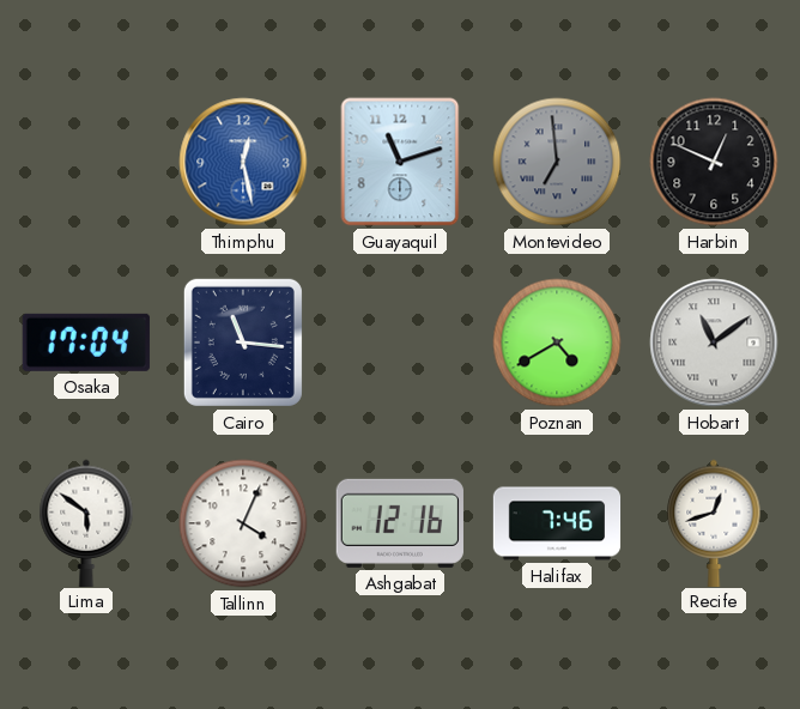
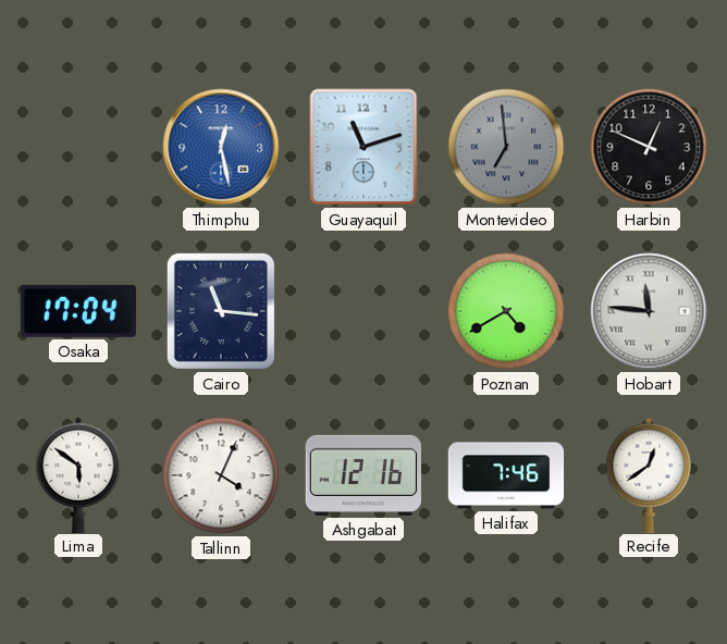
Hobart: 11:09 -> 11:46
Recife: 12:42 -> 12:39
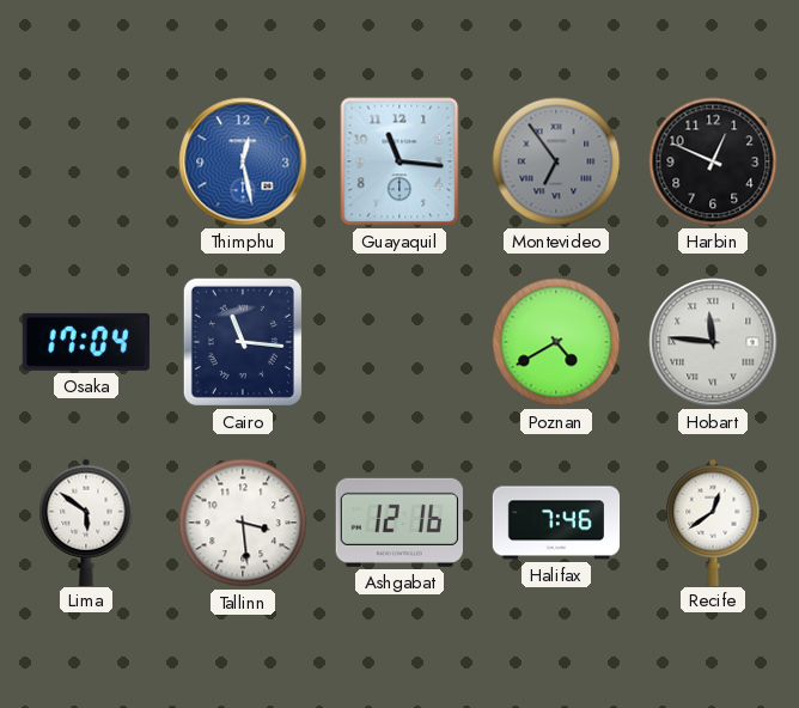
Guayaquil: 11:12 -> 11:16
Montevideo: 6:59 -> 6:54
Tallinn: 4:04 -> 3:29
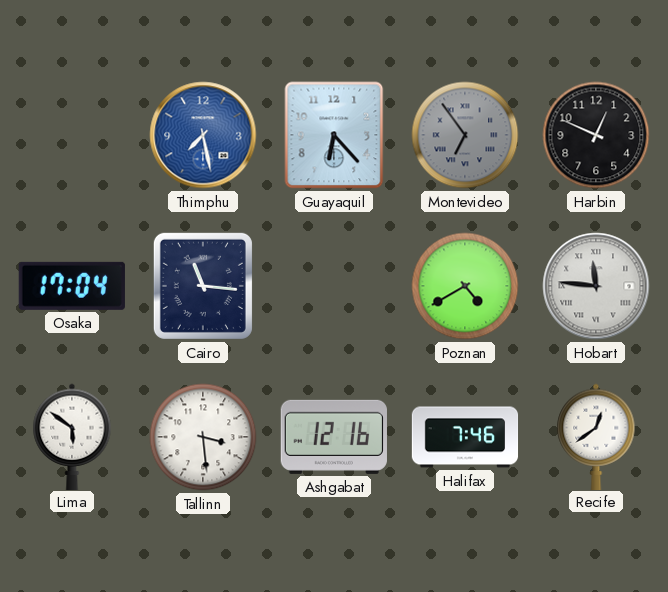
Thimphu: 12:28 -> 7:28
Guayaquil: 11:16 -> 6:23
